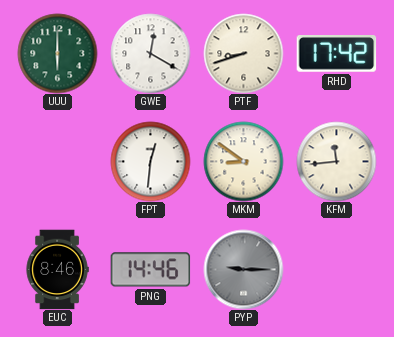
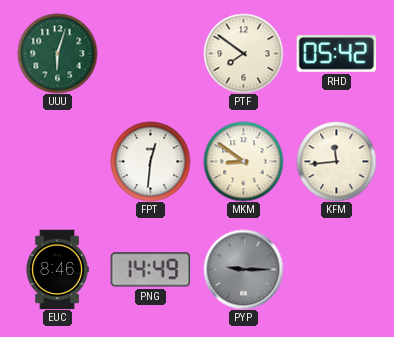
UUU: 6:00 -> 6:03
GWE: 12:20 -> none
PTF: 8:42 -> 7:51
RHD: 17:42 -> 05:42
PNG: 14:46 -> 14:49
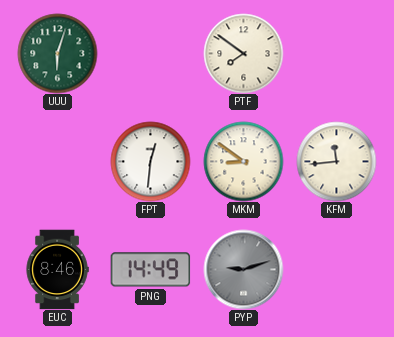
RHD: 05:42 -> none
PYP: 9:15 -> 9:12
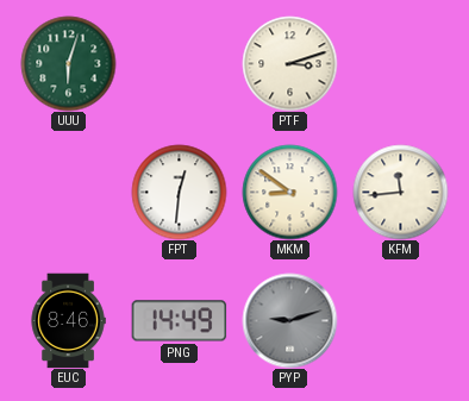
PTF: 7:51 -> 3:12
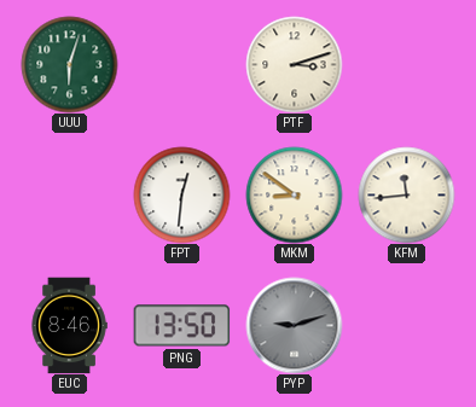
PNG: 14:49 -> 13:50
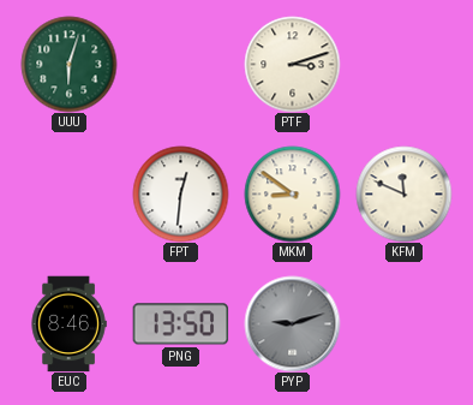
KFM: 11:44 -> 11:49
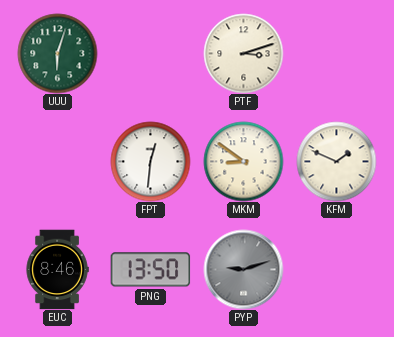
KFM: 11:49 -> 1:49
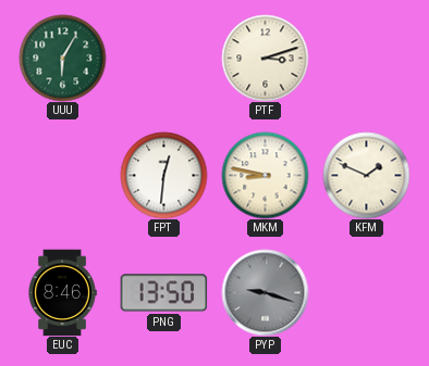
UUU: 6:03 -> 6:05
MKM: 8:51 -> 8:47
PYP: 9:12 -> 9:18
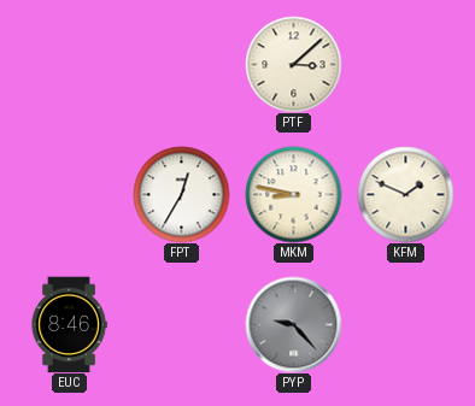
UUU: 6:05 -> none
PTF: 3:12 -> 3:08
FPT: 12:31 -> 12:35
PNG: 13:50 -> none
PYP: 9:18 -> 9:23
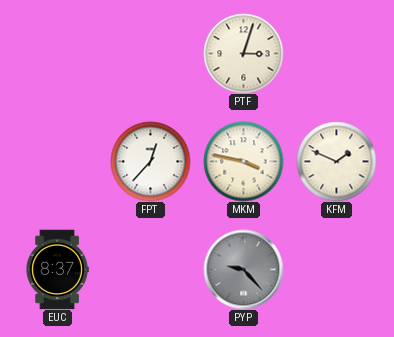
PTF: 3:08 -> 3:03
FPT: 12:35 -> 12:37
MKM: 8:47 -> 3:47
EUC: 8:46 -> 8:37
